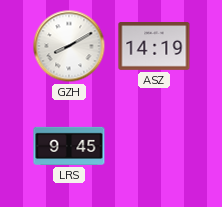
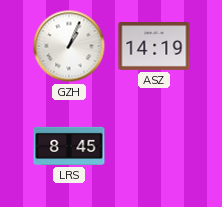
GZH: 8:10 -> 1:04
LRS: 9:45 -> 8:45
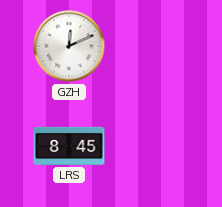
GZH: 1:04 -> 12:11
ASZ: 14:19 -> none
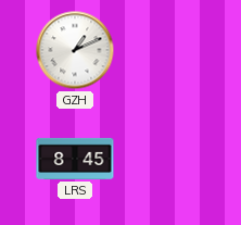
GZH: 12:11 -> 1:11
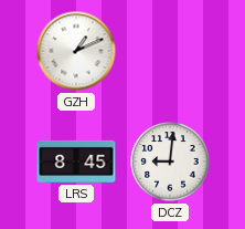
DCZ: none -> 9:01
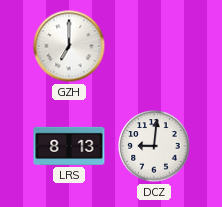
GZH: 1:11 -> 7:00
LRS: 8:45 -> 8:13
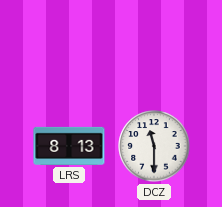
GZH: 7:00 -> none
DCZ: 9:01 -> 11:30
